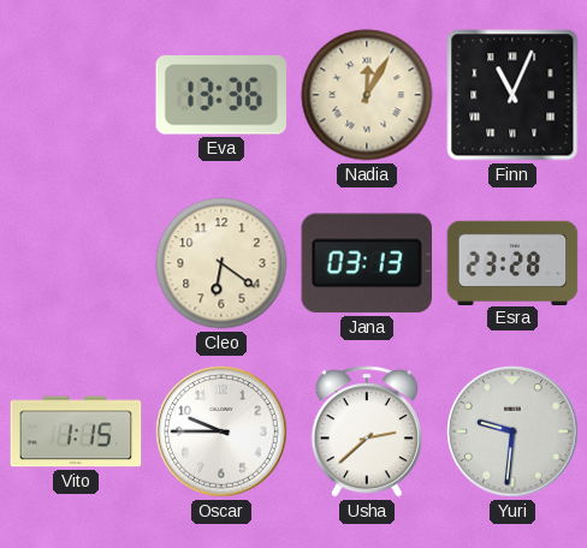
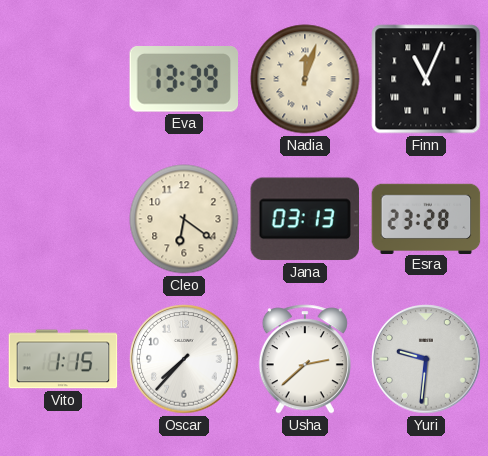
Eva: 13:36 -> 13:39
Nadia: 12:05 -> 12:03
Oscar: 9:45 -> 7:37
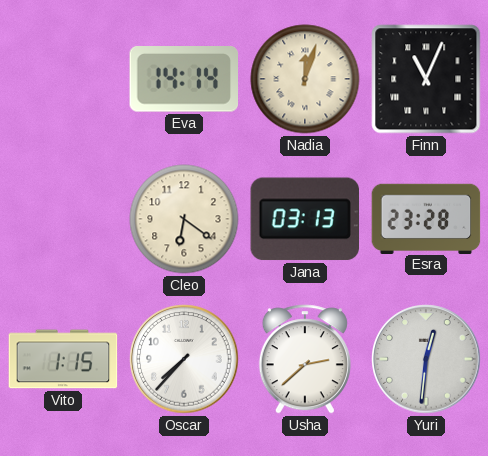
Eva: 13:39 -> 14:14
Yuri: 9:31 -> 12:31
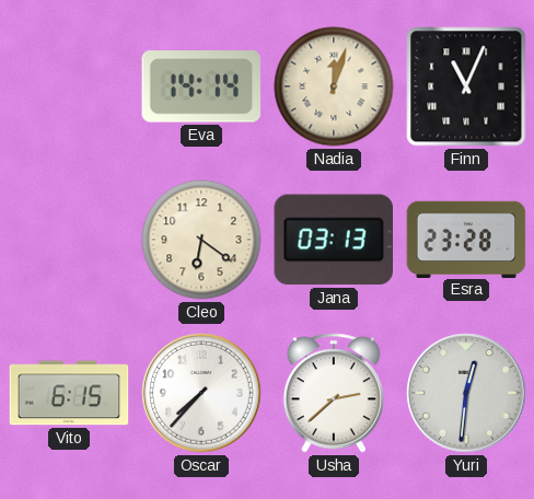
Vito: 1:15 -> 6:15
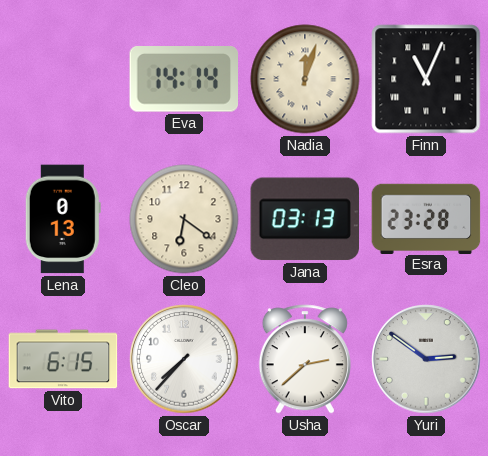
Lena: none -> 0:13
Yuri: 12:31 -> 2:51
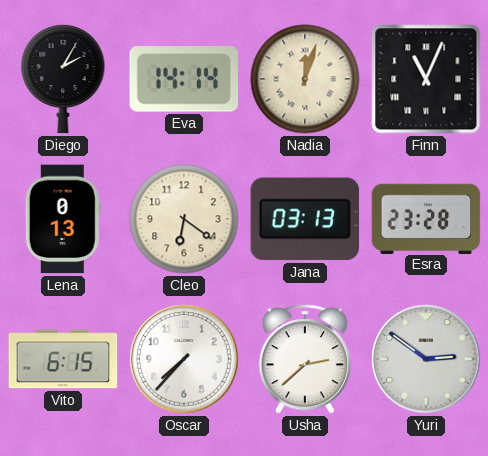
Diego: none -> 2:05
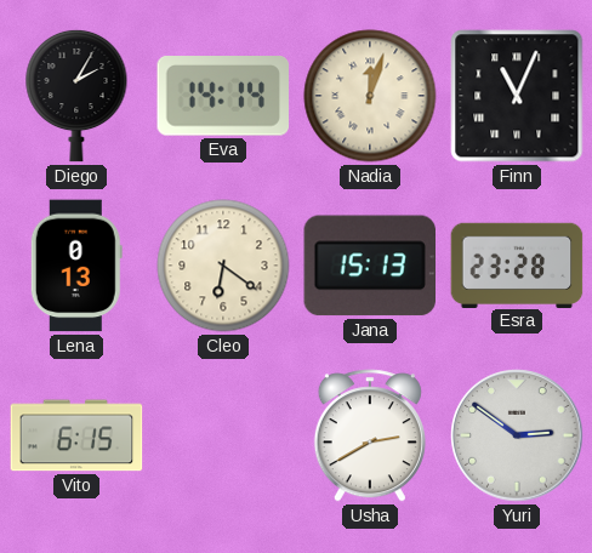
Jana: 03:13 -> 15:13
Oscar: 7:37 -> none
Usha: 2:38 -> 2:40
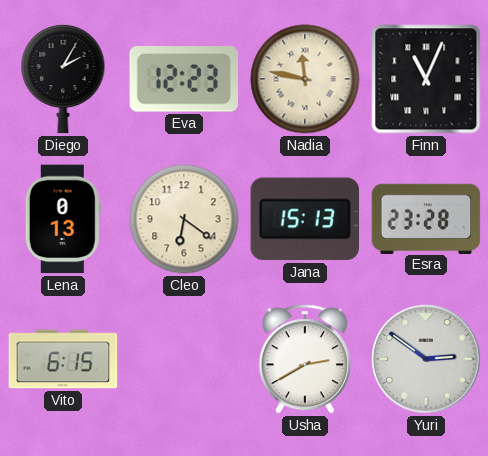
Eva: 14:14 -> 12:23
Nadia: 12:03 -> 11:47
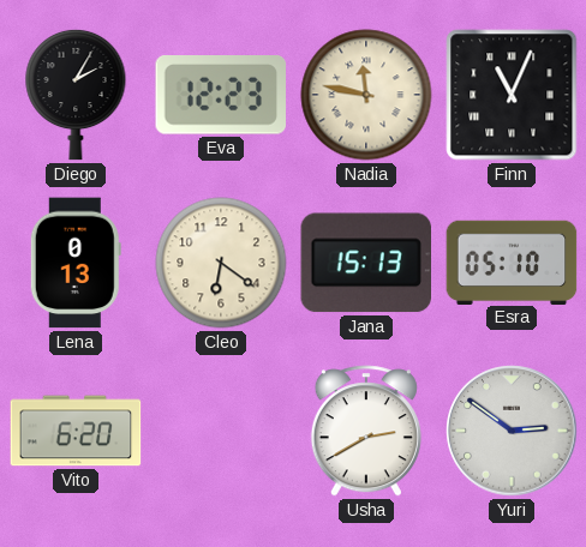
Esra: 23:28 -> 05:10
Vito: 6:15 -> 6:20
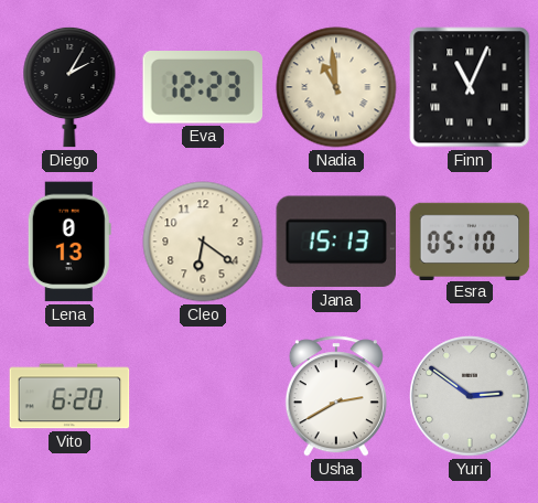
Nadia: 11:47 -> 10:59
